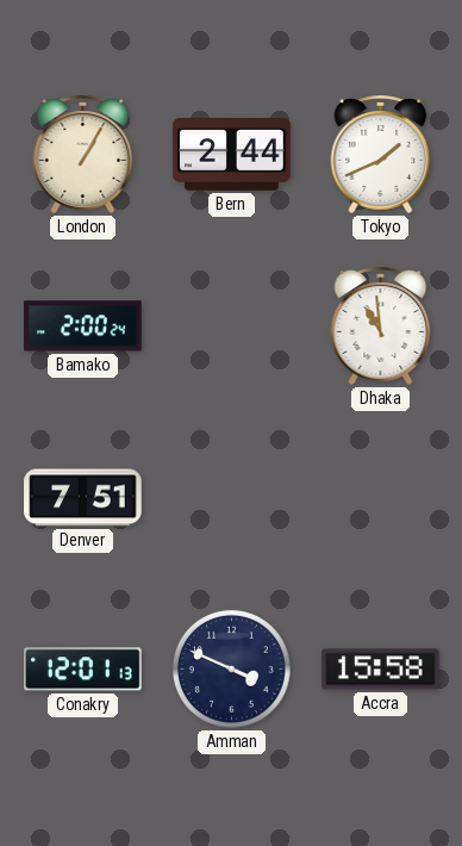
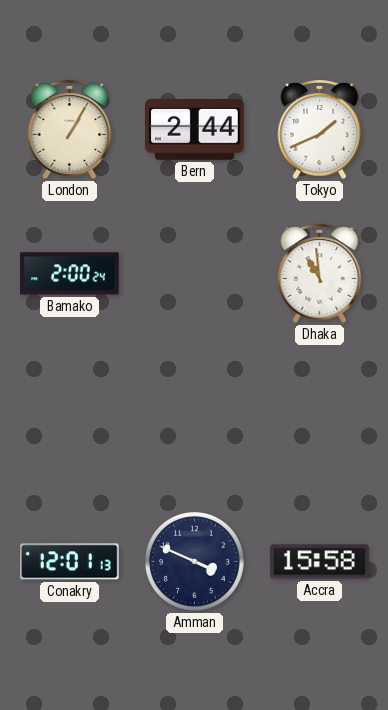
Denver: 7:51 -> none
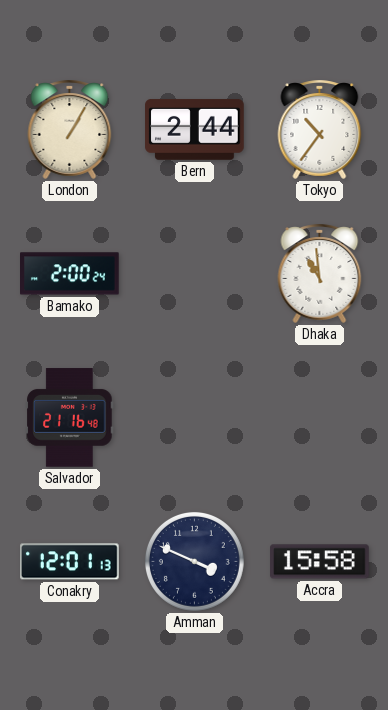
Tokyo: 1:41 -> 10:36
Salvador: none -> 21:16
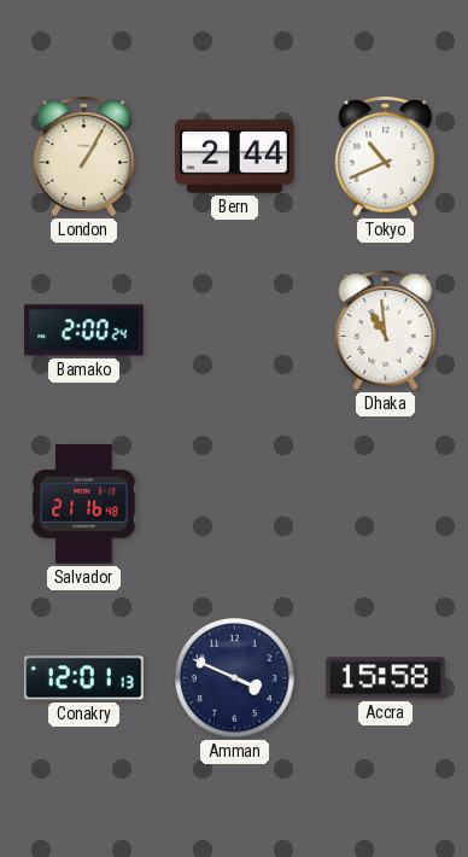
Tokyo: 10:36 -> 10:41
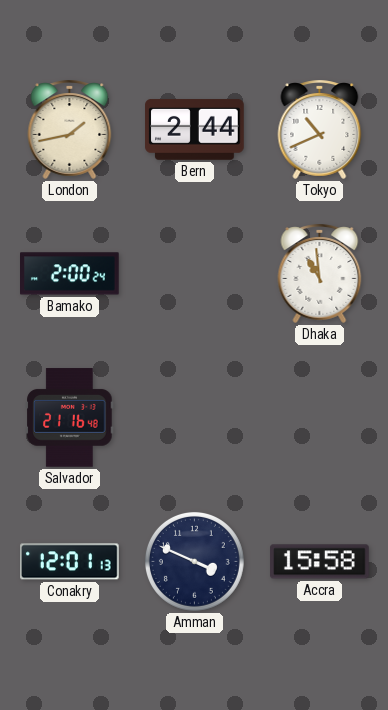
London: 1:05 -> 1:43
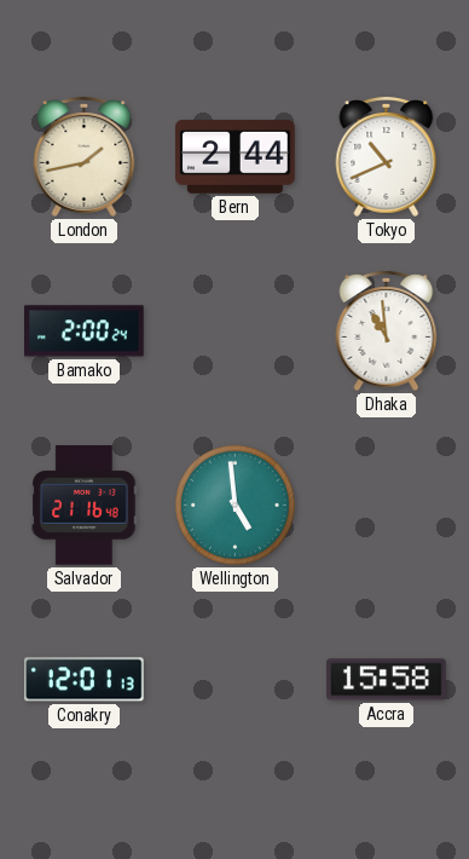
Wellington: none -> 4:59
Amman: 3:49 -> none
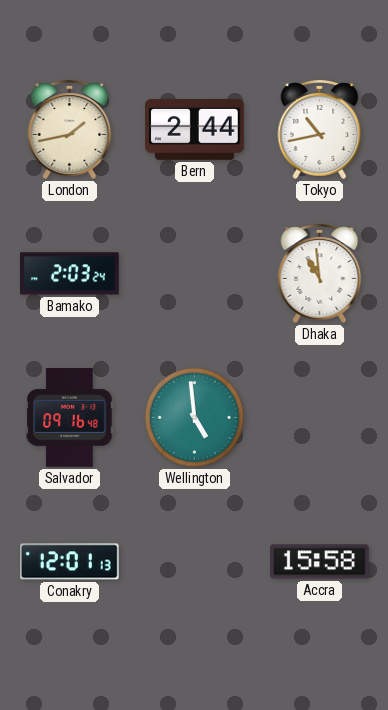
Tokyo: 10:41 -> 10:43
Bamako: 2:00 -> 2:03
Salvador: 21:16 -> 09:16
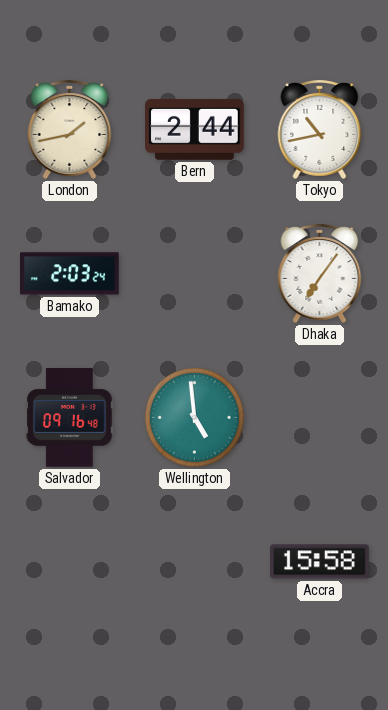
Dhaka: 10:59 -> 7:06
Conakry: 12:01 -> none
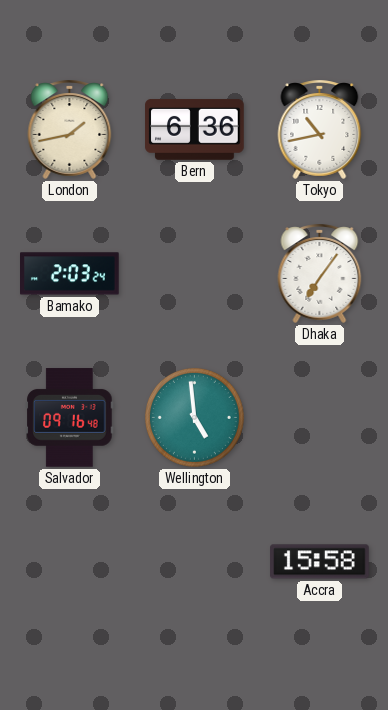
Bern: 2:44 -> 6:36
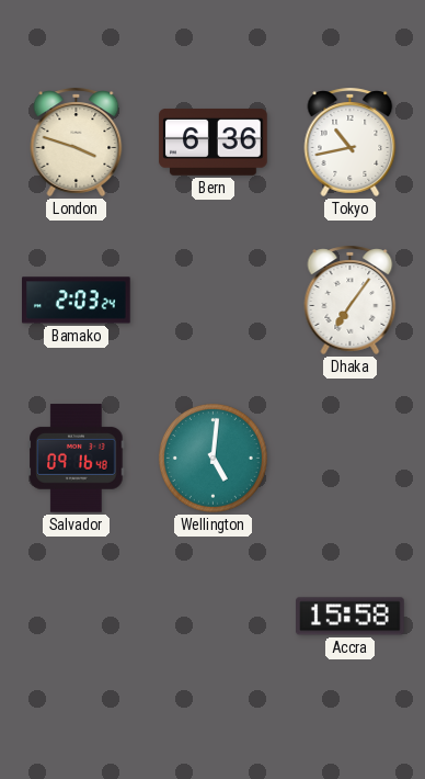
London: 1:43 -> 3:48
Wellington: 4:59 -> 5:01
